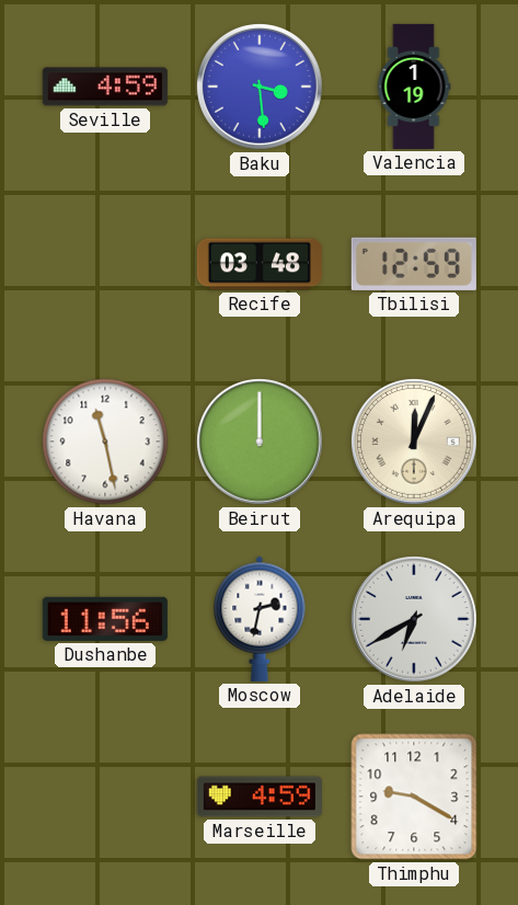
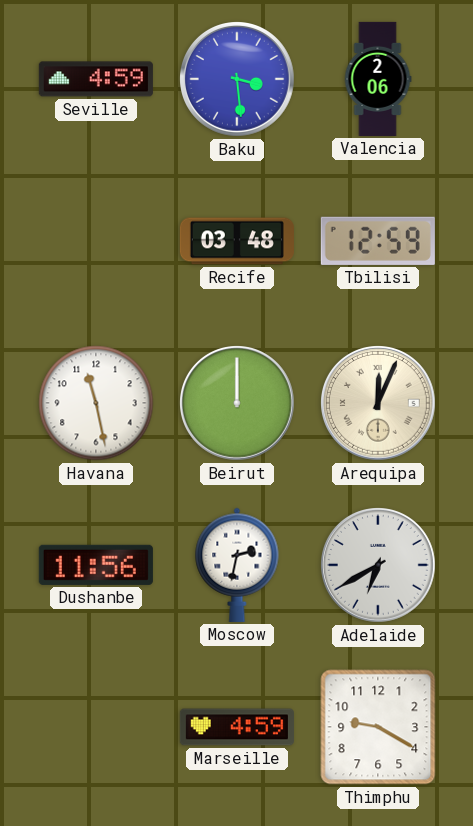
Valencia: 1:19 -> 2:06
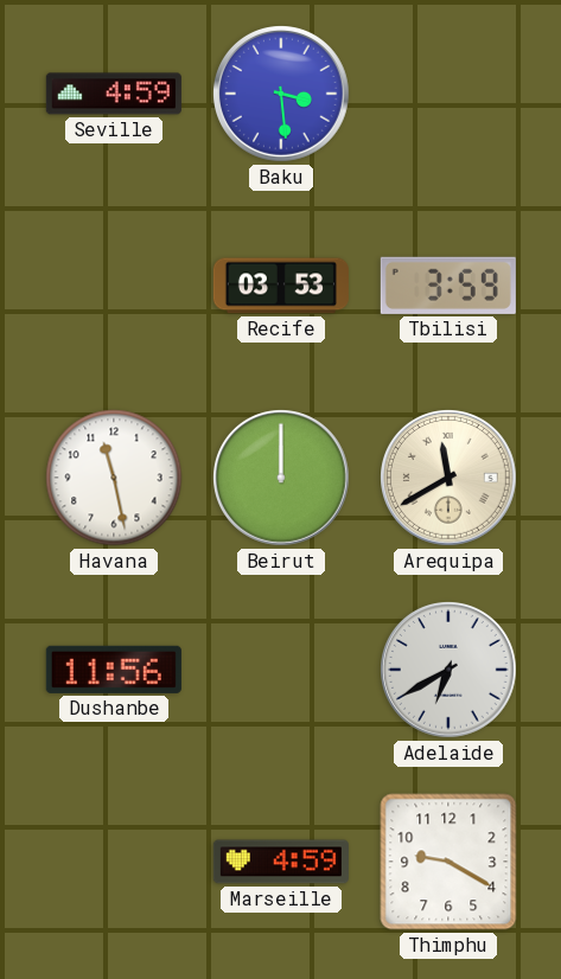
Valencia: 2:06 -> none
Recife: 03:48 -> 03:53
Tbilisi: 12:59 -> 3:59
Arequipa: 12:04 -> 11:40
Moscow: 2:32 -> none
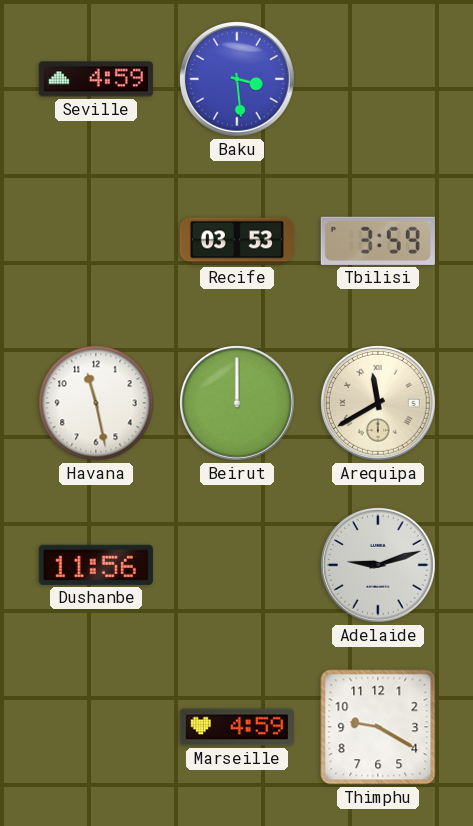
Adelaide: 6:40 -> 9:12
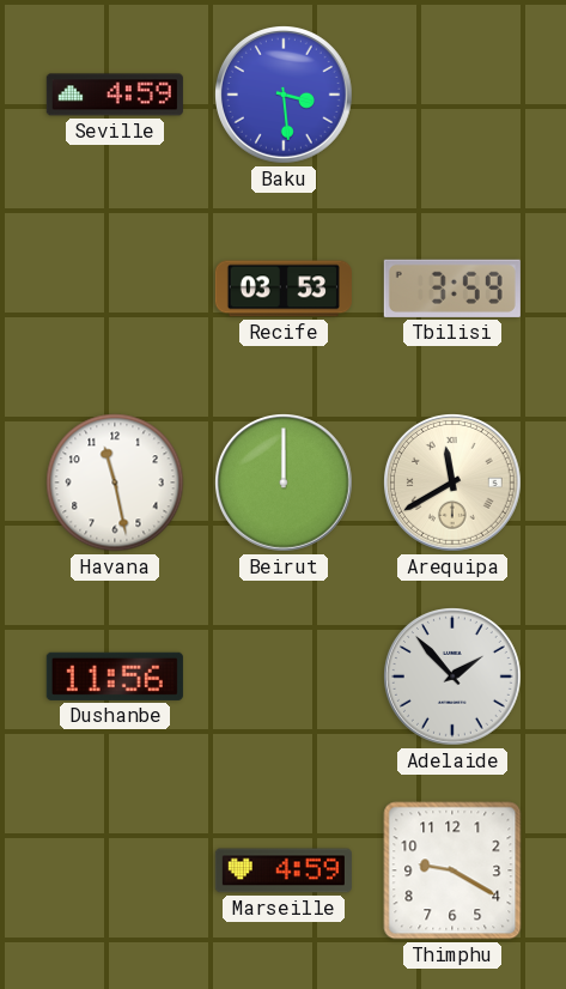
Adelaide: 9:12 -> 1:53
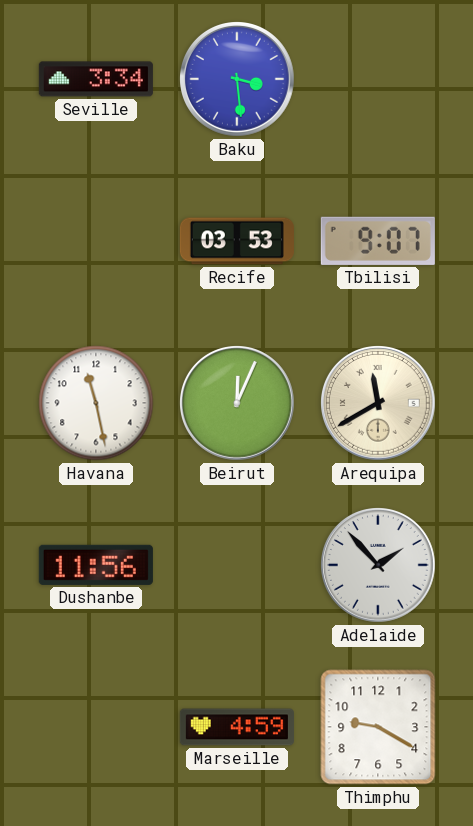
Seville: 4:59 -> 3:34
Tbilisi: 3:59 -> 9:07
Beirut: 12:00 -> 12:04
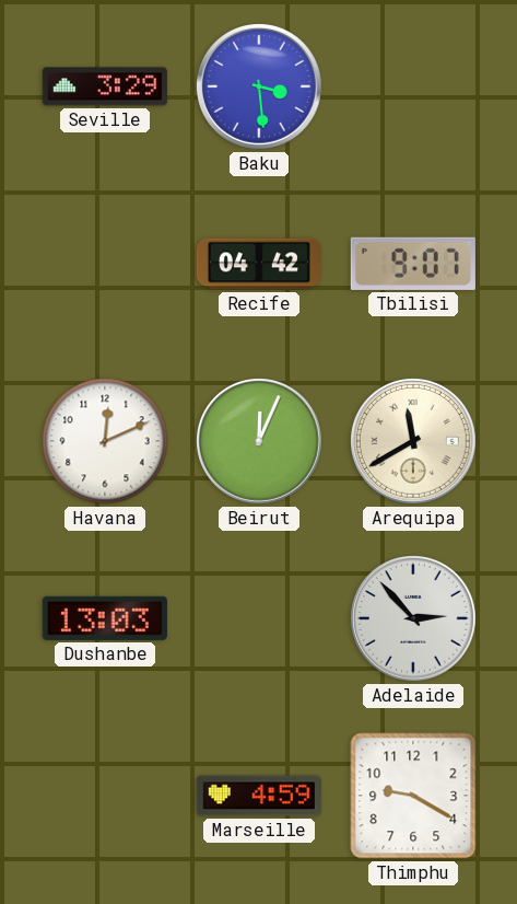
Seville: 3:34 -> 3:29
Recife: 03:53 -> 04:42
Havana: 11:28 -> 12:11
Dushanbe: 11:56 -> 13:03
Adelaide: 1:53 -> 2:53
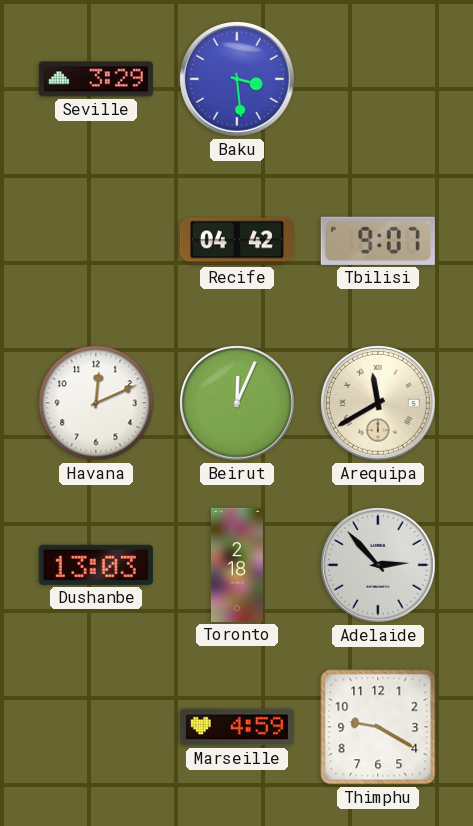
Toronto: none -> 2:18
